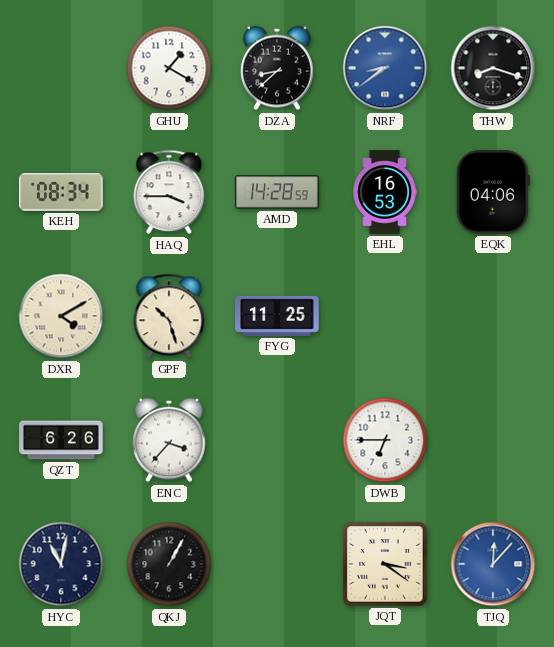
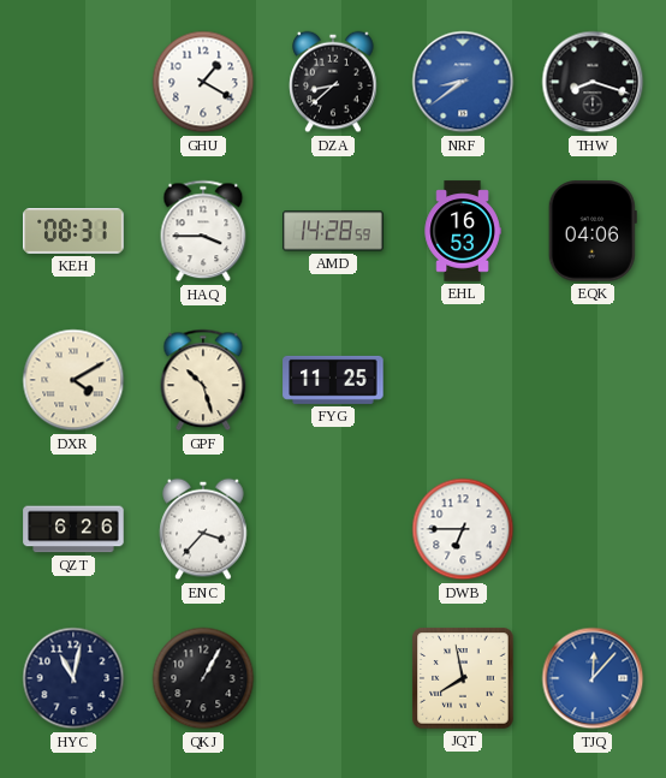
KEH: 08:34 -> 08:31
JQT: 3:21 -> 7:58
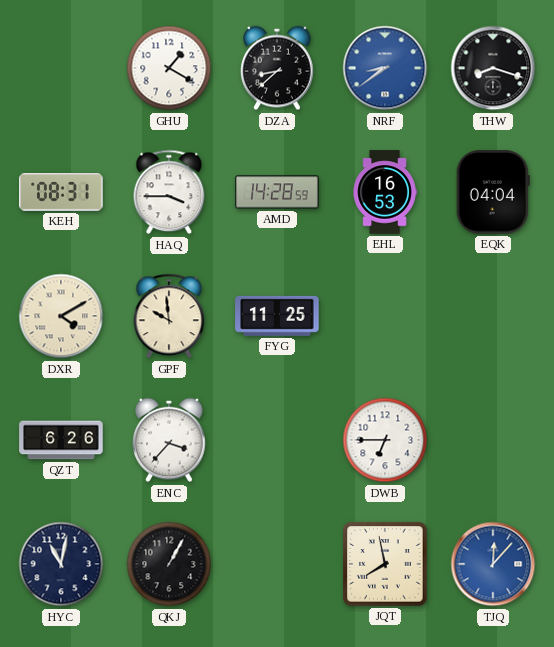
EQK: 04:06 -> 04:04
GPF: 10:27 -> 9:59
